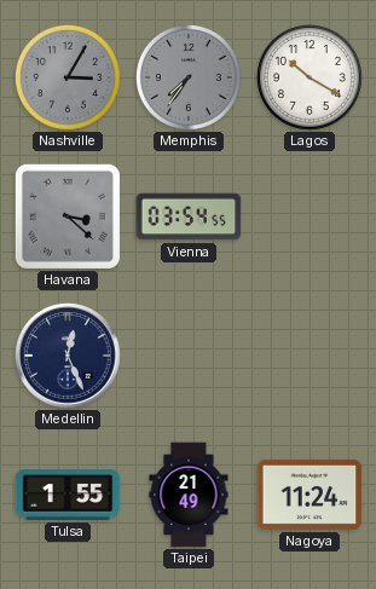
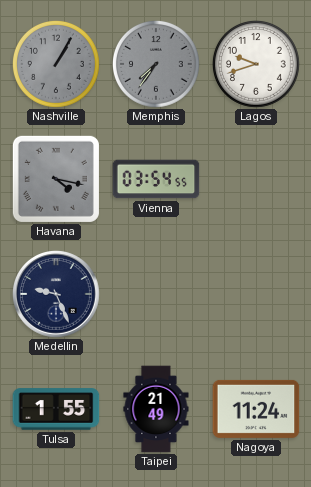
Nashville: 3:05 -> 1:05
Lagos: 10:20 -> 9:42
Havana: 3:22 -> 4:17
Medellin: 12:26 -> 9:26
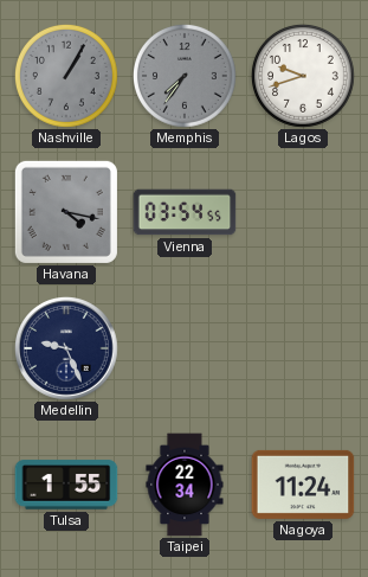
Taipei: 21:49 -> 22:34
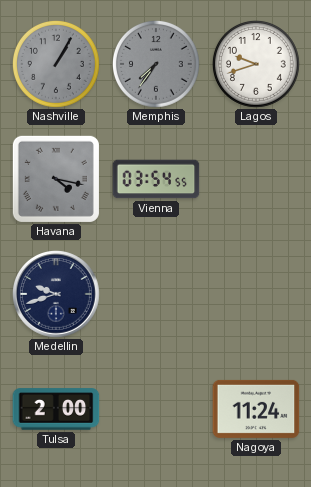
Medellin: 9:26 -> 9:42
Tulsa: 1:55 -> 2:00
Taipei: 22:34 -> none
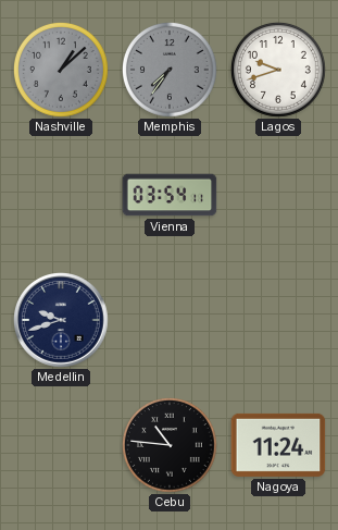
Nashville: 1:05 -> 1:08
Havana: 4:17 -> none
Vienna: 03:54:55 -> 03:54:11
Tulsa: 2:00 -> none
Cebu: none -> 10:46
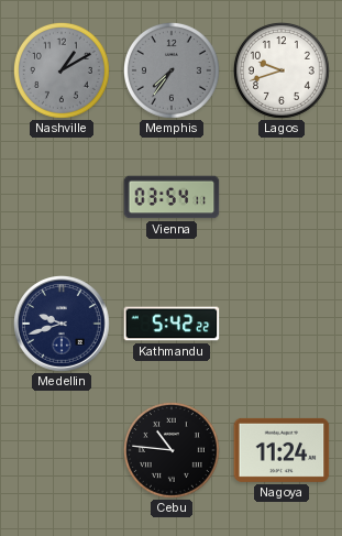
Nashville: 1:08 -> 1:10
Kathmandu: none -> 5:42
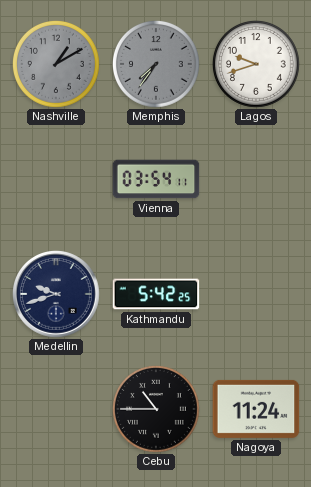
Kathmandu: 5:42:22 -> 5:42:25
Cebu: 10:46 -> 10:45
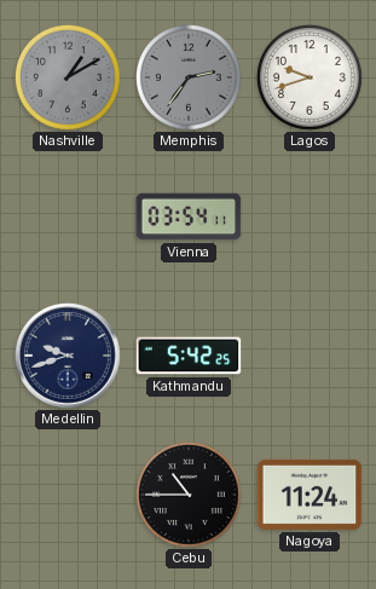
Memphis: 7:36 -> 2:36
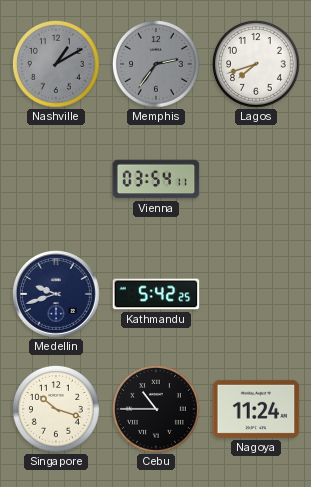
Lagos: 9:42 -> 7:42
Singapore: none -> 10:18
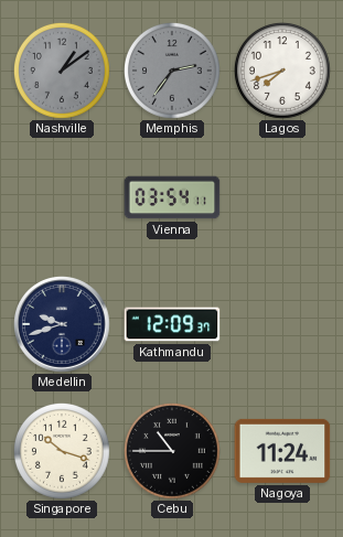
Nashville: 1:10 -> 1:09
Kathmandu: 5:42 -> 12:09
